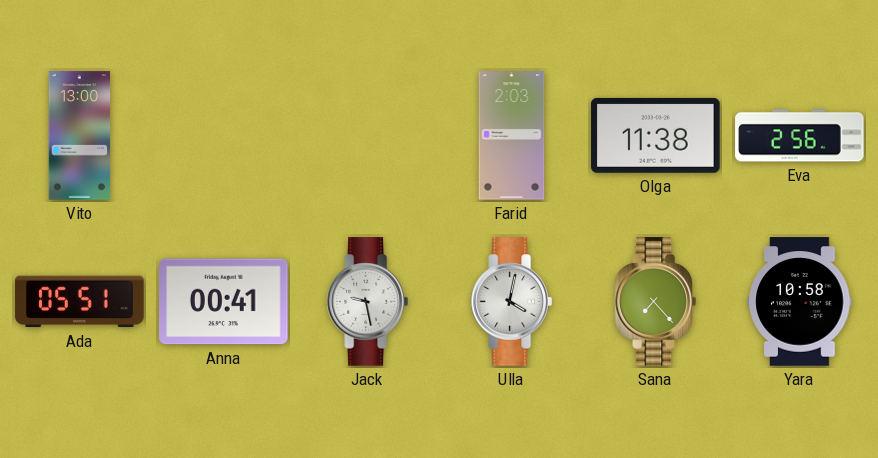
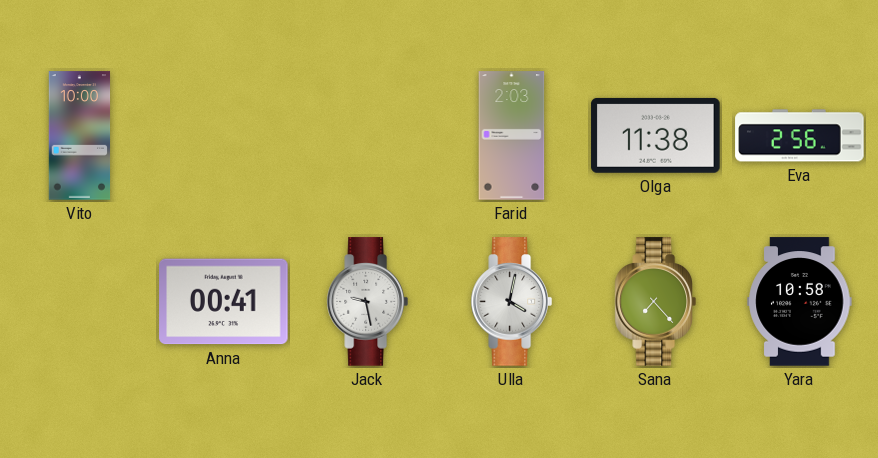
Vito: 13:00 -> 10:00
Ada: 05:51 -> none
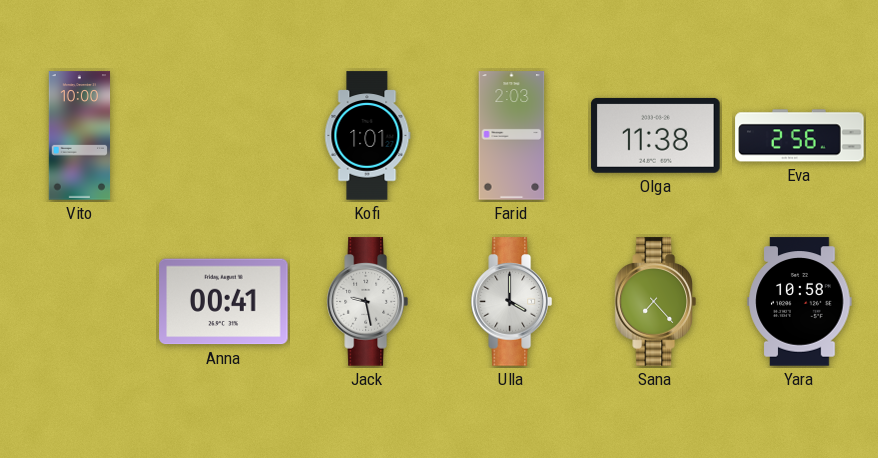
Kofi: none -> 1:01
Ulla: 4:02 -> 4:00
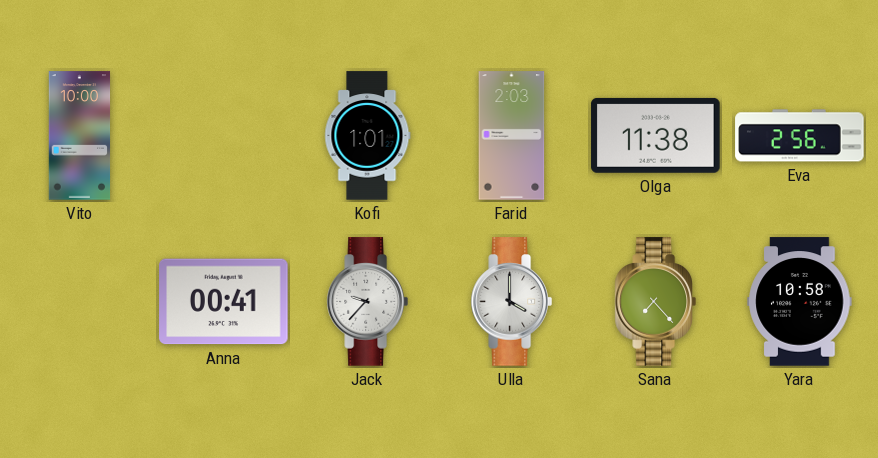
Jack: 9:28 -> 9:37
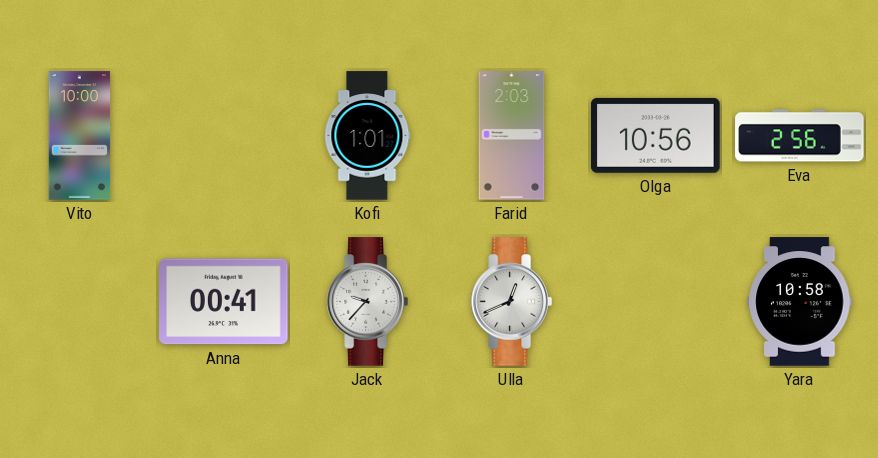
Olga: 11:38 -> 10:56
Ulla: 4:00 -> 12:41
Sana: 7:23 -> none
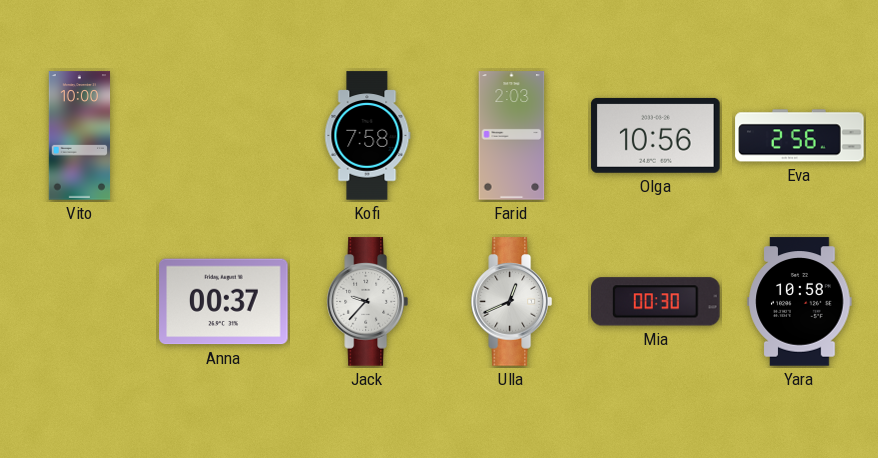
Kofi: 1:01 -> 7:58
Anna: 00:41 -> 00:37
Mia: none -> 00:30
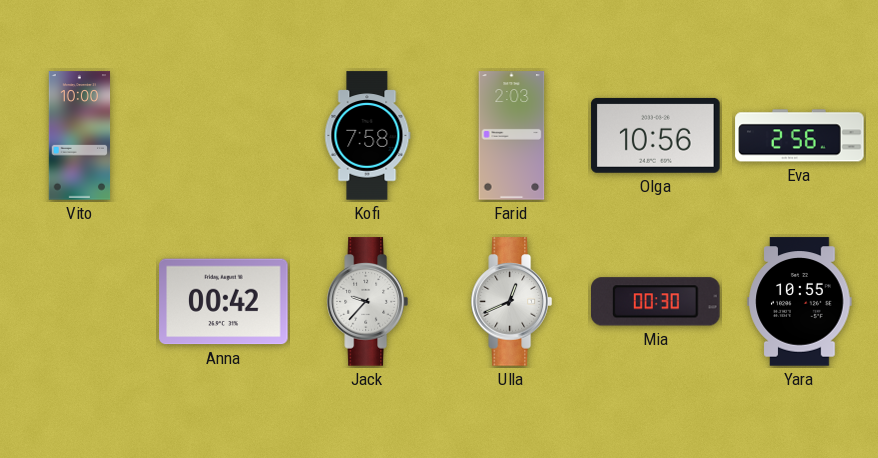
Anna: 00:37 -> 00:42
Yara: 10:58 -> 10:55
